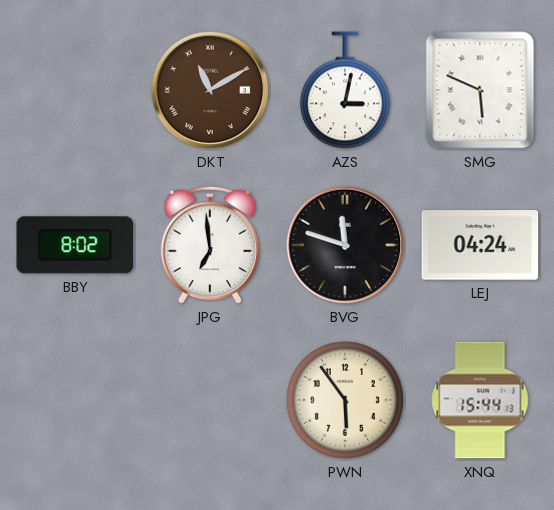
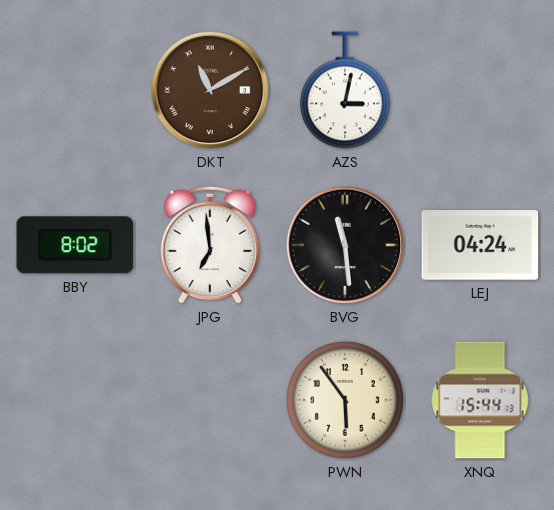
SMG: 5:49 -> none
BVG: 11:48 -> 11:29
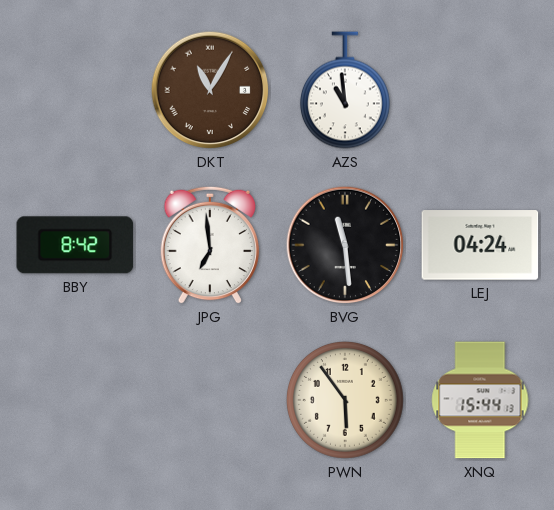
DKT: 11:10 -> 11:05
AZS: 3:02 -> 10:59
BBY: 8:02 -> 8:42
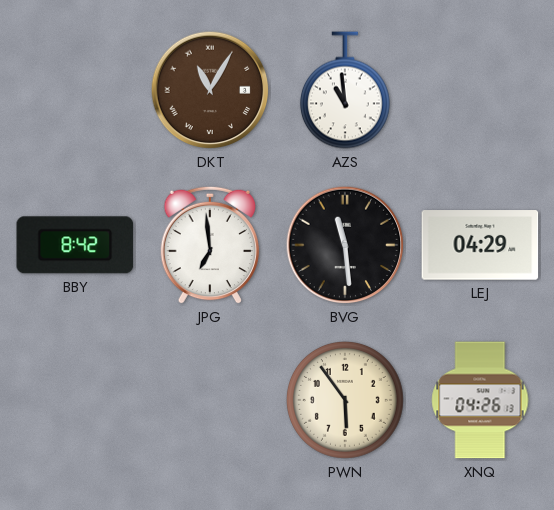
LEJ: 04:24 -> 04:29
XNQ: 15:44 -> 04:26
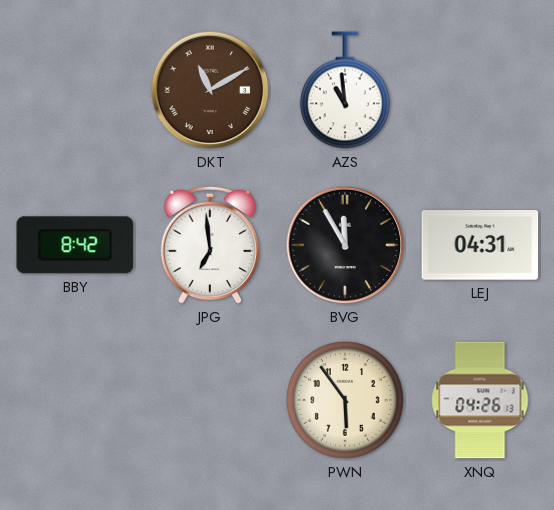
DKT: 11:05 -> 11:10
BVG: 11:29 -> 11:55
LEJ: 04:29 -> 04:31
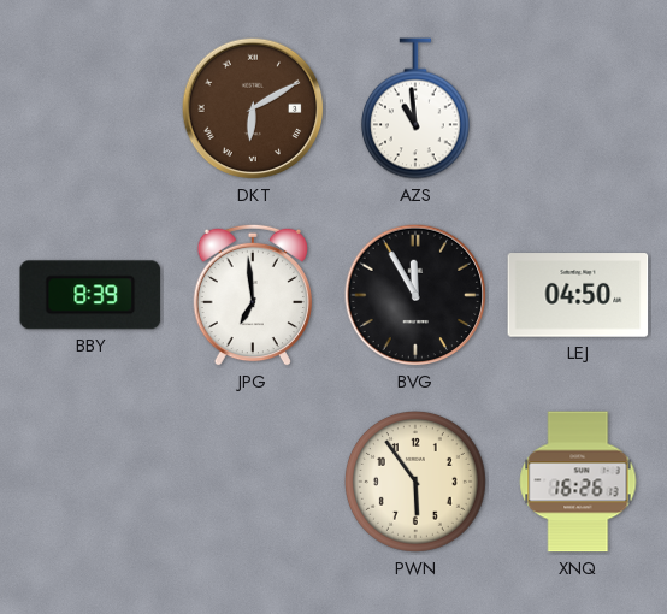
DKT: 11:10 -> 6:10
BBY: 8:42 -> 8:39
LEJ: 04:31 -> 04:50
XNQ: 04:26 -> 16:26
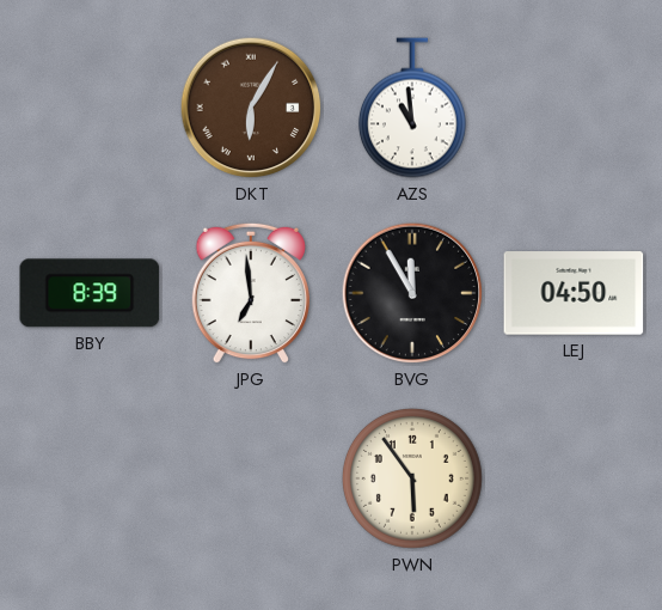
DKT: 6:10 -> 6:05
XNQ: 16:26 -> none
